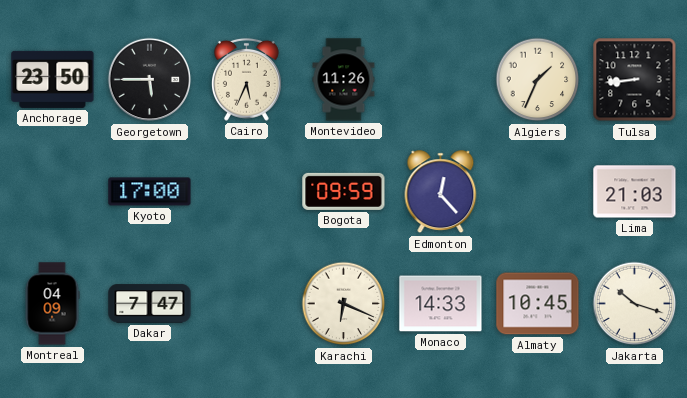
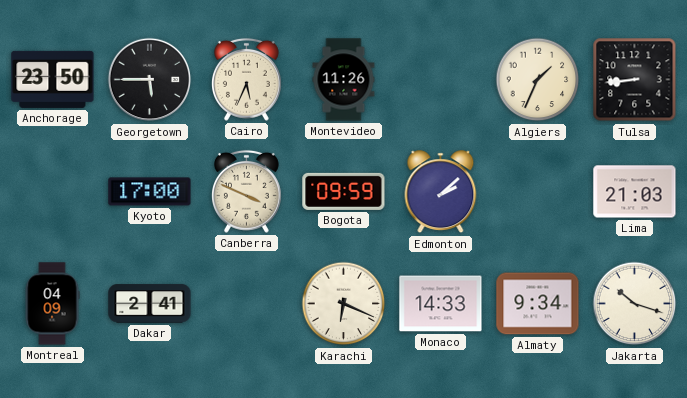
Canberra: none -> 3:49
Edmonton: 12:23 -> 2:08
Dakar: 7:47 -> 2:41
Almaty: 10:45 -> 9:34
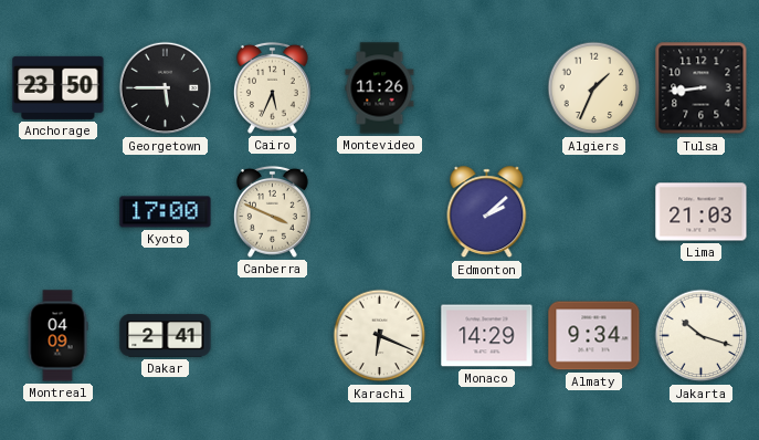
Bogota: 09:59 -> none
Monaco: 14:33 -> 14:29
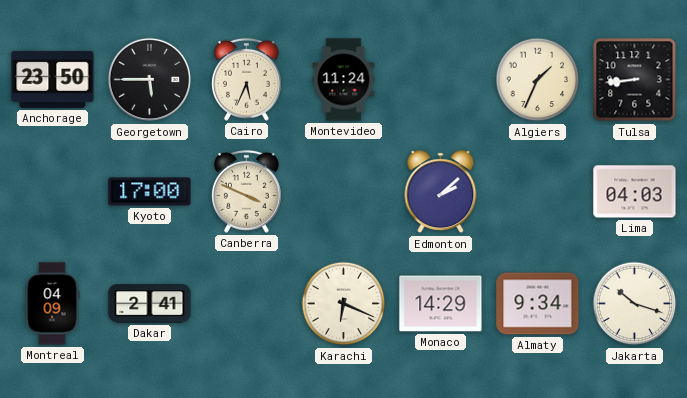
Montevideo: 11:26 -> 11:24
Lima: 21:03 -> 04:03
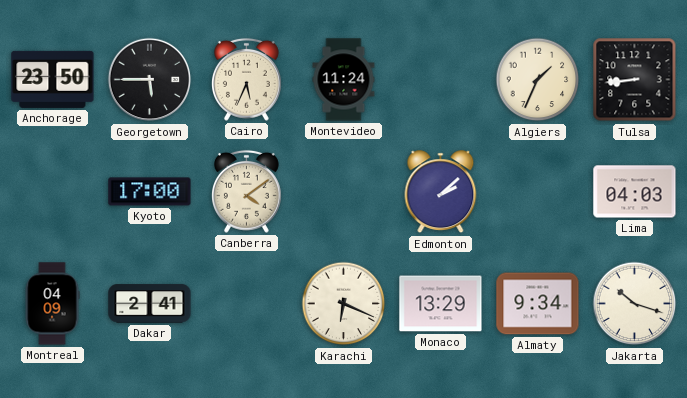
Canberra: 3:49 -> 4:09
Monaco: 14:29 -> 13:29
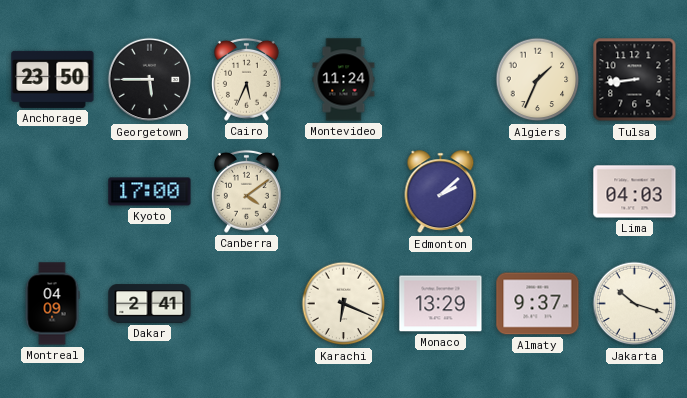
Almaty: 9:34 -> 9:37
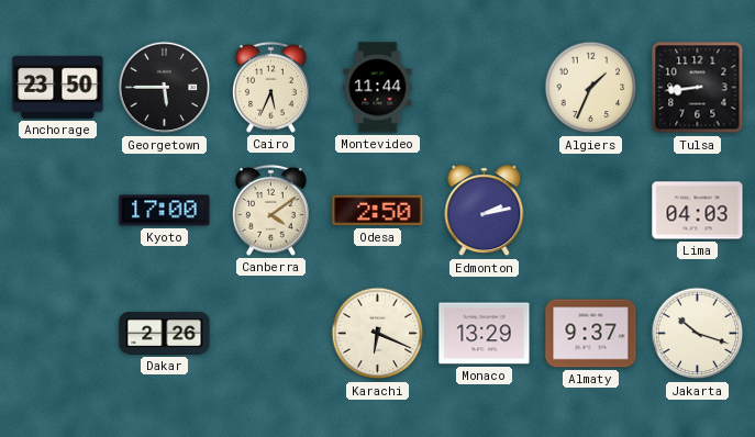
Montevideo: 11:24 -> 11:44
Odesa: none -> 2:50
Edmonton: 2:08 -> 2:13
Montreal: 04:09 -> none
Dakar: 2:41 -> 2:26
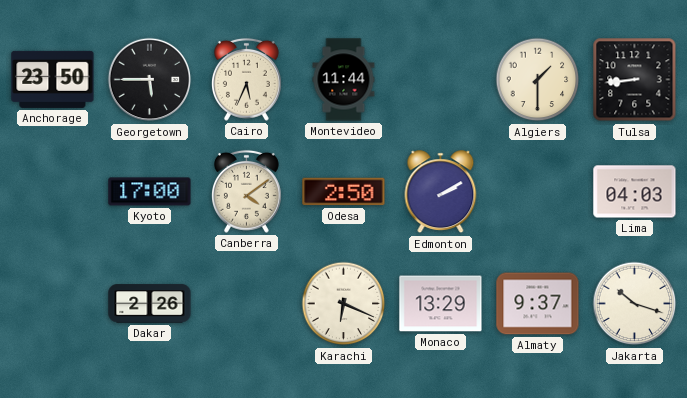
Algiers: 1:34 -> 1:30
Edmonton: 2:13 -> 2:10
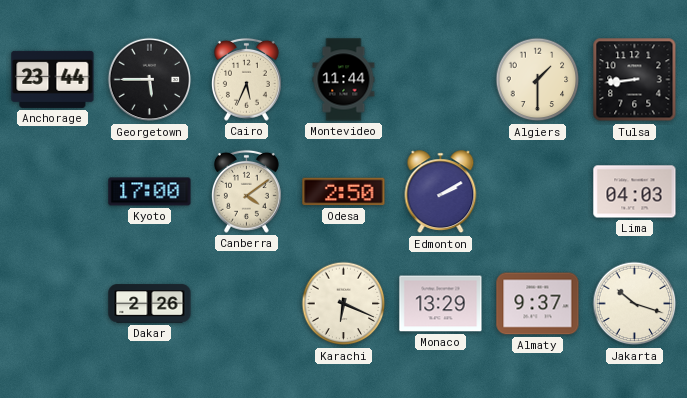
Anchorage: 23:50 -> 23:44
